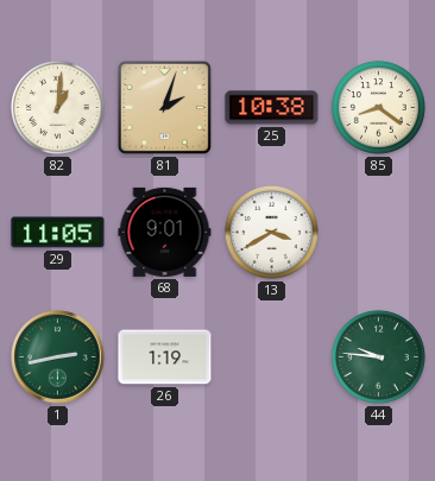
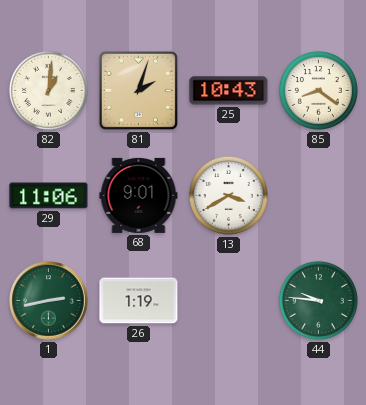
25: 10:38 -> 10:43
29: 11:05 -> 11:06
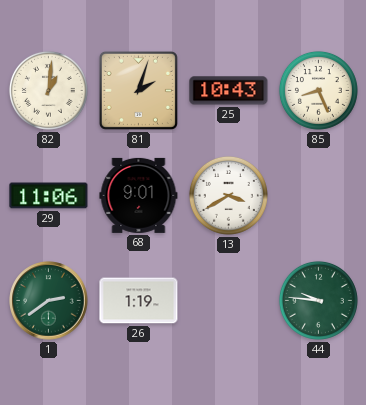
85: 8:21 -> 8:26
1: 2:43 -> 2:39
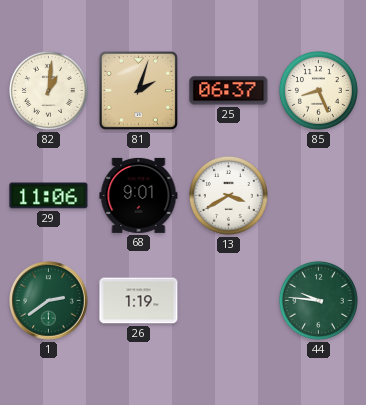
25: 10:43 -> 06:37
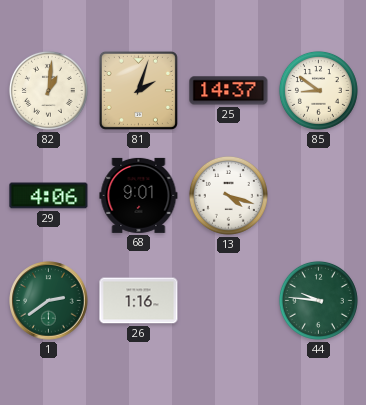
25: 06:37 -> 14:37
85: 8:26 -> 8:51
29: 11:06 -> 4:06
13: 3:40 -> 4:18
26: 1:19 -> 1:16
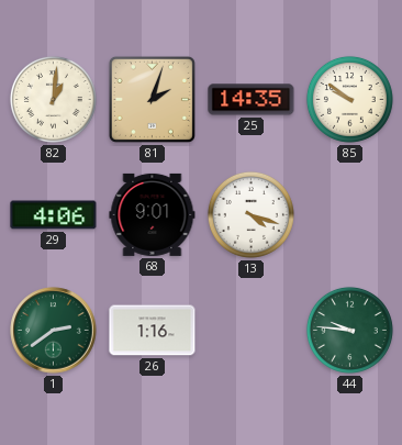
25: 14:37 -> 14:35
85: 8:51 -> 9:51
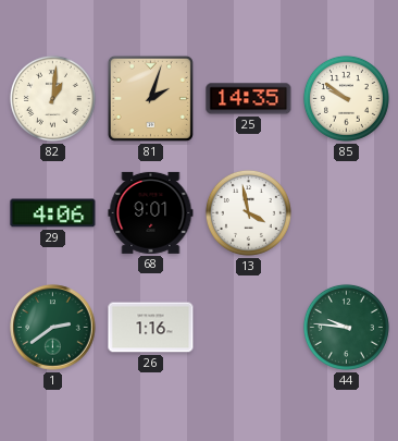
13: 4:18 -> 3:58
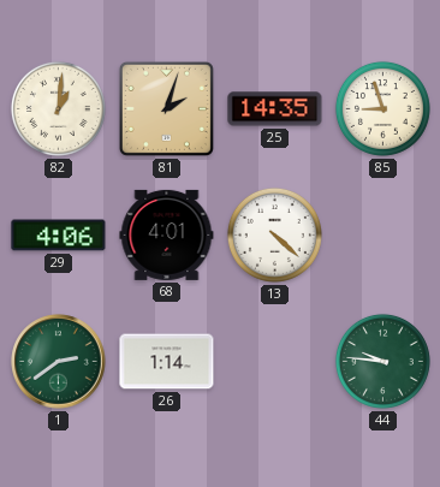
85: 9:51 -> 8:57
68: 9:01 -> 4:01
13: 3:58 -> 4:22
26: 1:16 -> 1:14
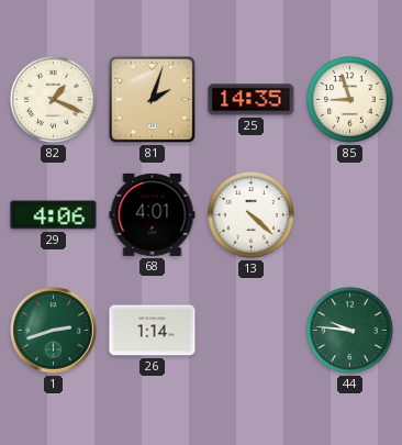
82: 1:01 -> 1:19
1: 2:39 -> 2:42
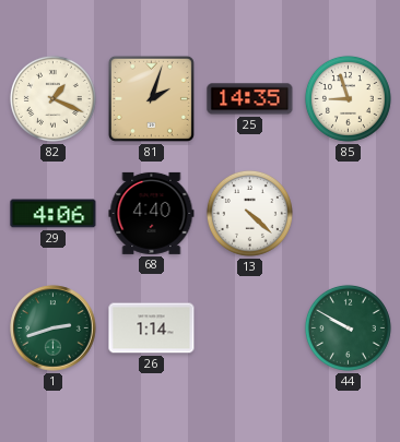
68: 4:01 -> 4:40
44: 9:46 -> 9:50
